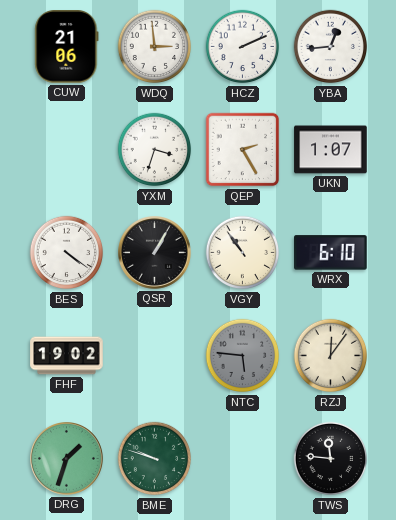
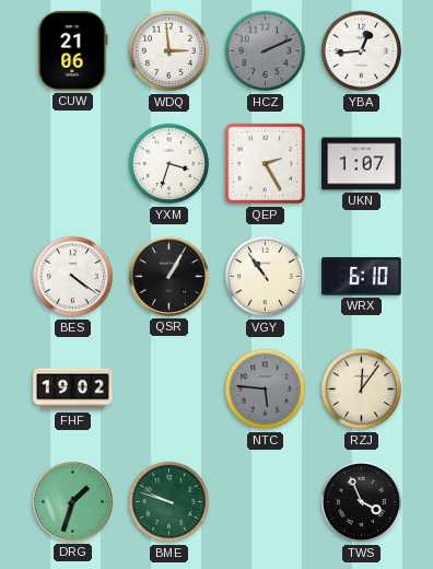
HCZ dial: white -> grey
TWS: 11:46 -> 3:56
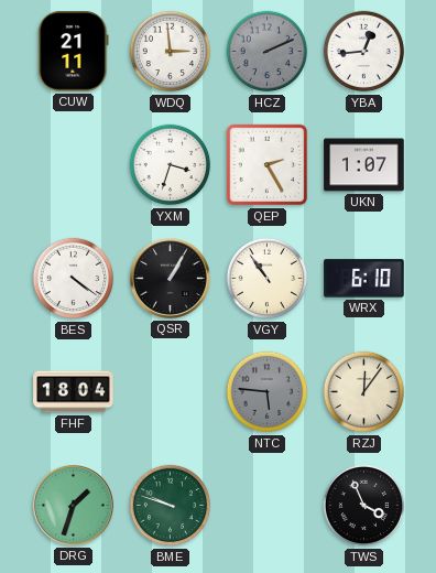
CUW: 21:06 -> 21:11
FHF: 19:02 -> 18:04
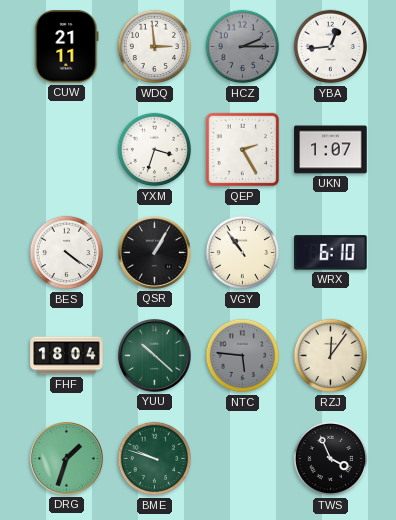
HCZ: 2:11 -> 2:15
YUU: none -> 10:22
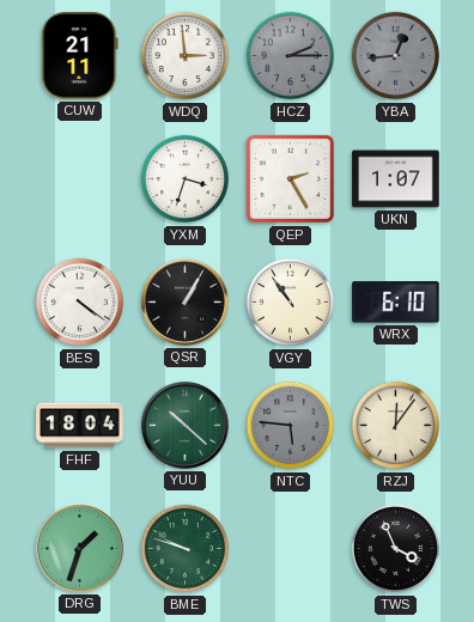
YBA dial: white -> grey
